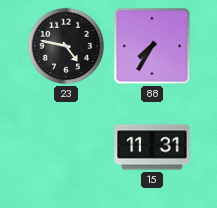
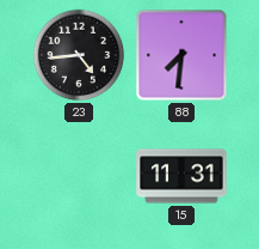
23: 4:47 -> 4:44
88: 7:35 -> 7:31
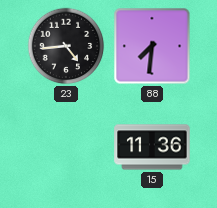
15: 11:31 -> 11:36
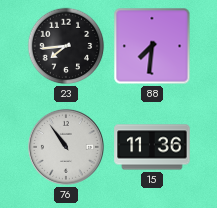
23: 4:44 -> 7:44
76: none -> 10:54
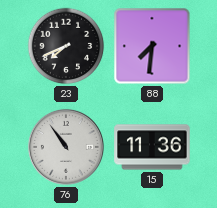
23: 7:44 -> 7:41
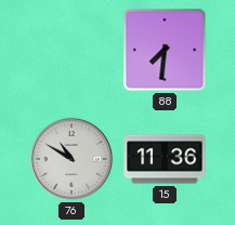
23: 7:41 -> none
76: 10:54 -> 10:50
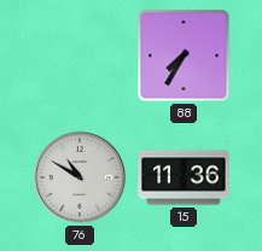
88: 7:31 -> 7:35
